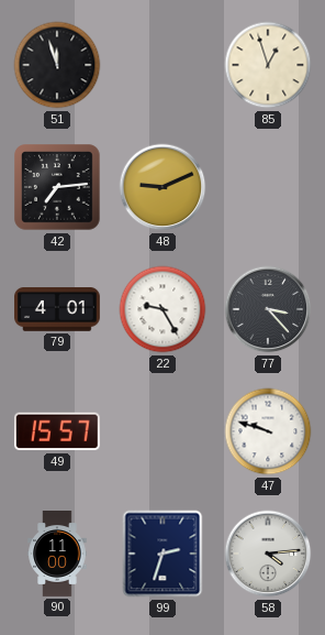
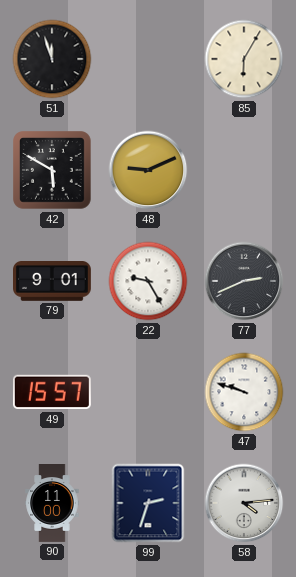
85: 12:57 -> 6:05
42: 7:14 -> 5:50
79: 4:01 -> 9:01
77: 3:23 -> 2:41
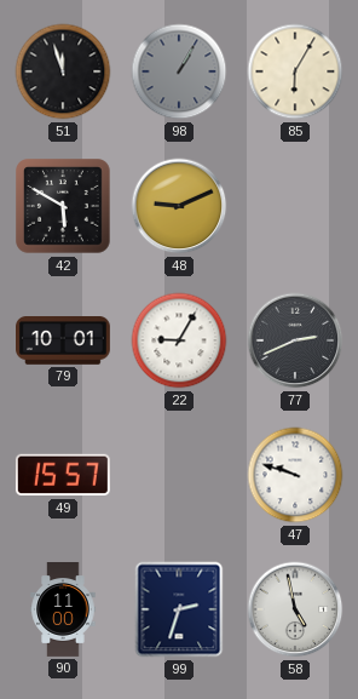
98: none -> 1:05
79: 9:01 -> 10:01
22: 9:25 -> 9:05
58: 4:14 -> 4:58
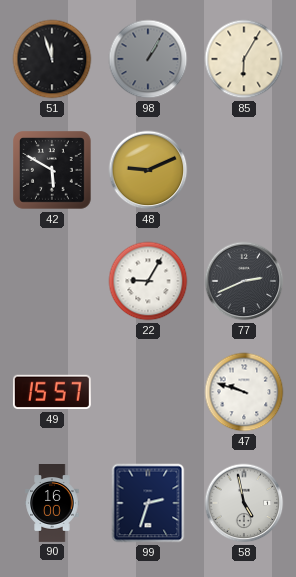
79: 10:01 -> none
90: 11:00 -> 16:00
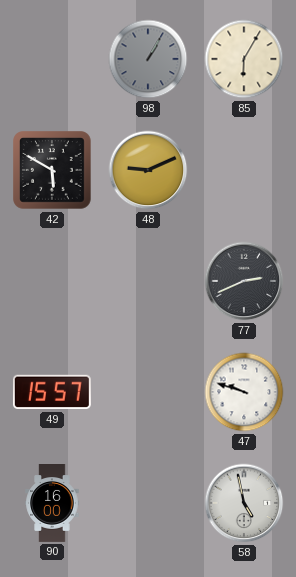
51: 11:57 -> none
22: 9:05 -> none
99: 2:33 -> none
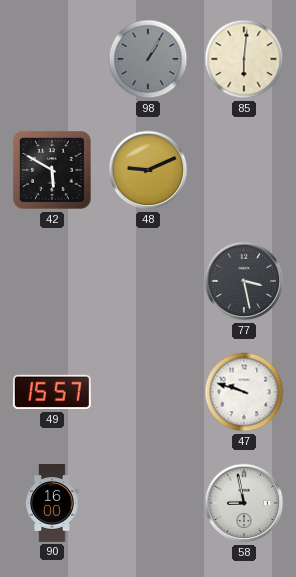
85: 6:05 -> 6:01
77: 2:41 -> 3:28
58: 4:58 -> 8:58
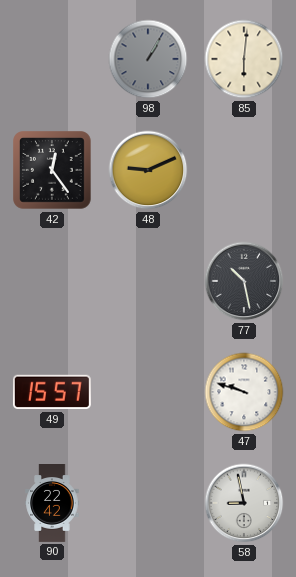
42: 5:50 -> 12:24
77: 3:28 -> 10:28
90: 16:00 -> 22:42
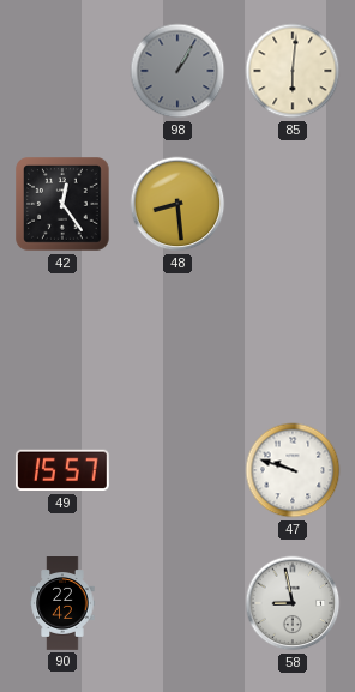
48: 9:11 -> 8:29
77: 10:28 -> none
